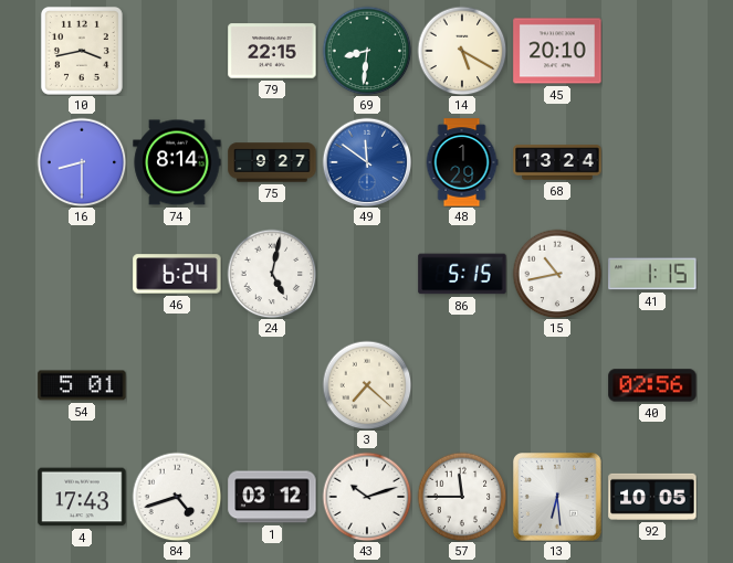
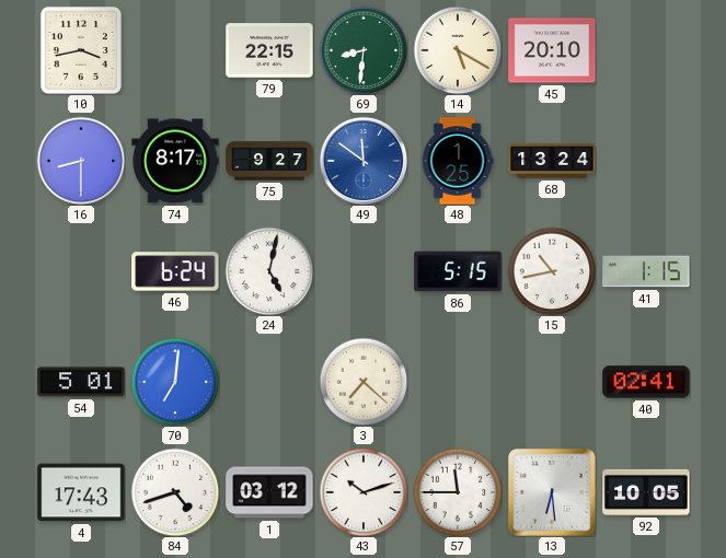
74: 8:14 -> 8:17
48: 1:29 -> 1:25
70: none -> 7:01
40: 02:56 -> 02:41
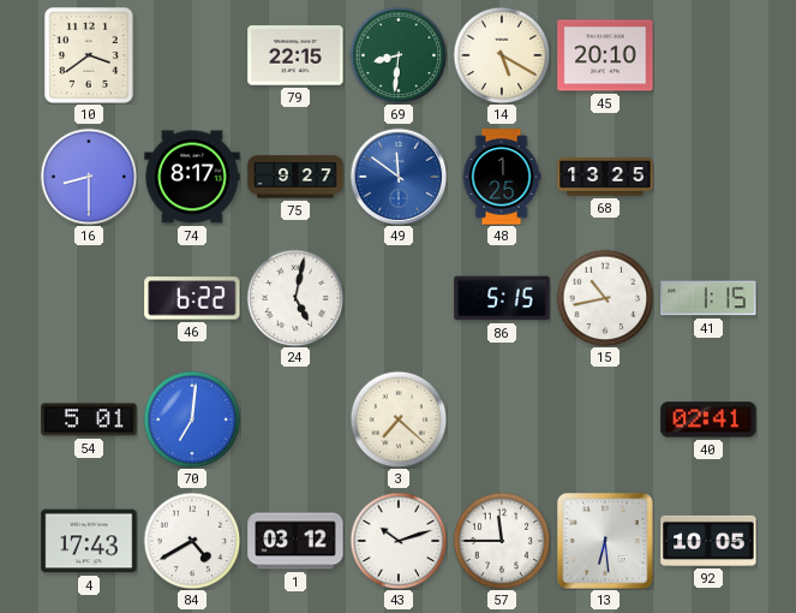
10: 3:43 -> 3:39
68: 13:24 -> 13:25
46: 6:24 -> 6:22
84: 4:42 -> 4:40
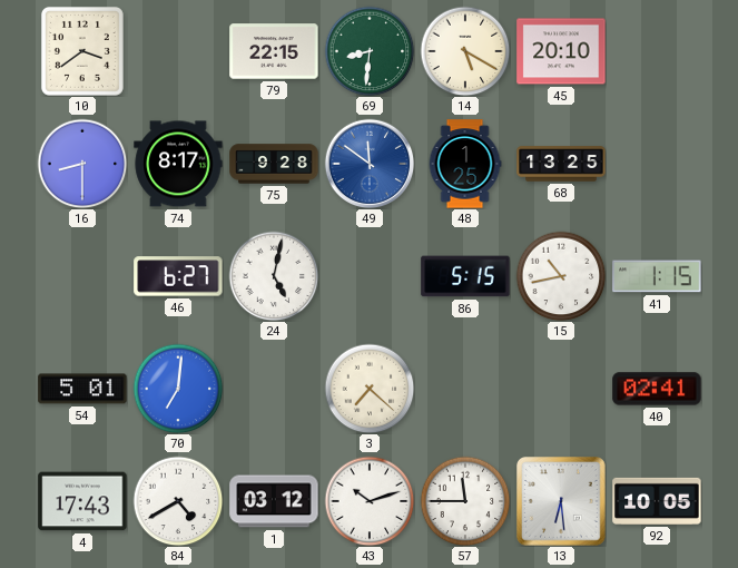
75: 9:27 -> 9:28
46: 6:22 -> 6:27
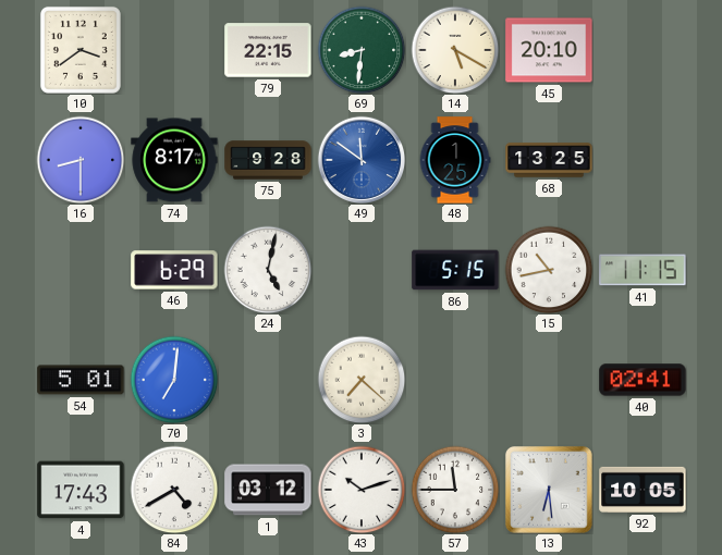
46: 6:27 -> 6:29
41: 1:15 -> 11:15
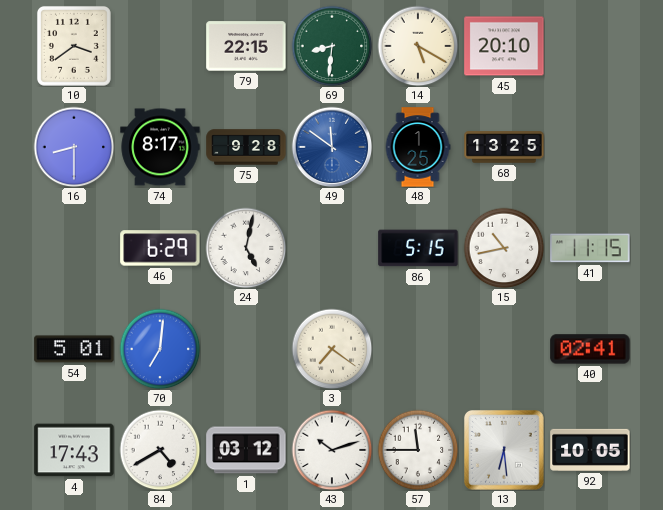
3: 7:22 -> 7:21
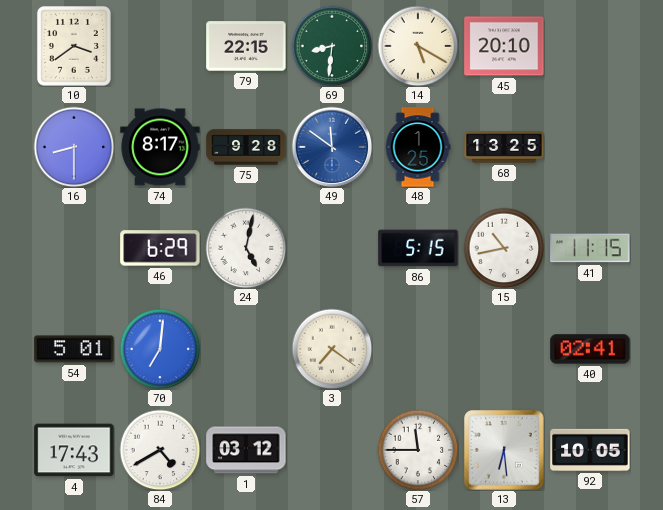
43: 10:12 -> none
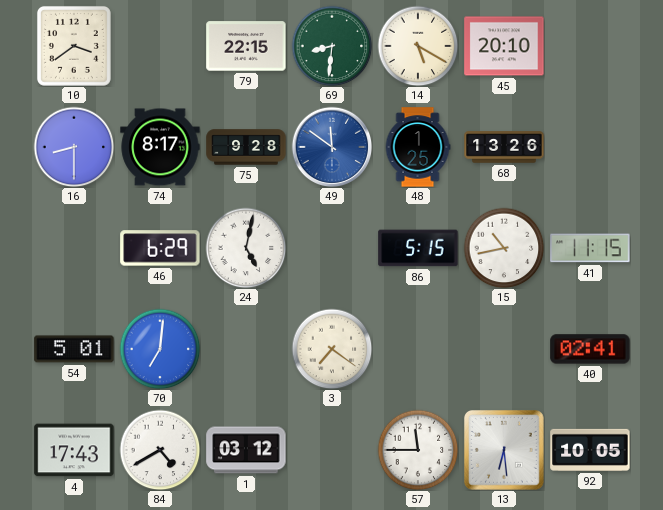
68: 13:25 -> 13:26
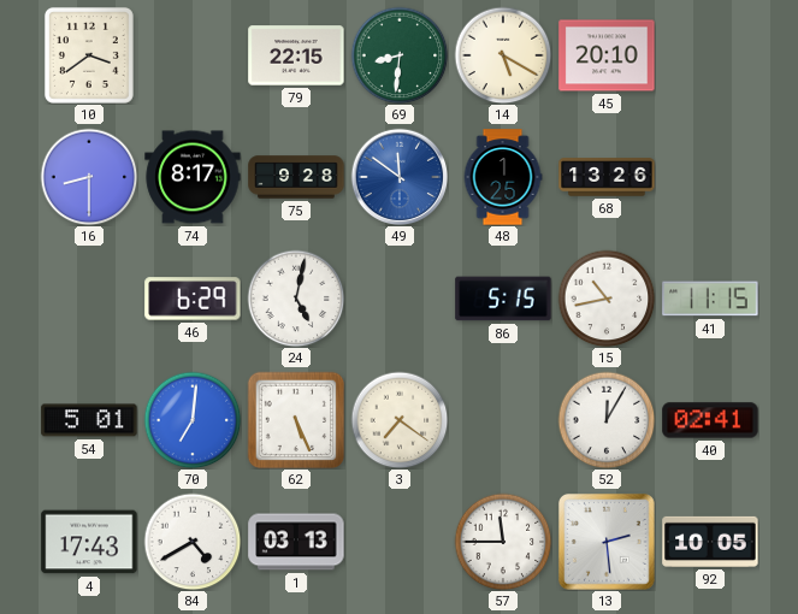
62: none -> 5:26
52: none -> 12:05
1: 03:12 -> 03:13
13: 6:29 -> 2:29
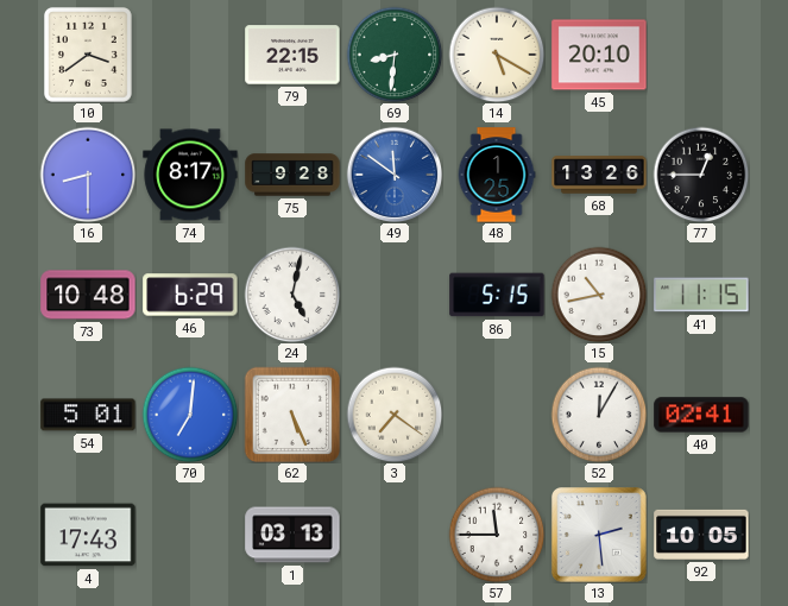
77: none -> 12:45
73: none -> 10:48
84: 4:40 -> none
